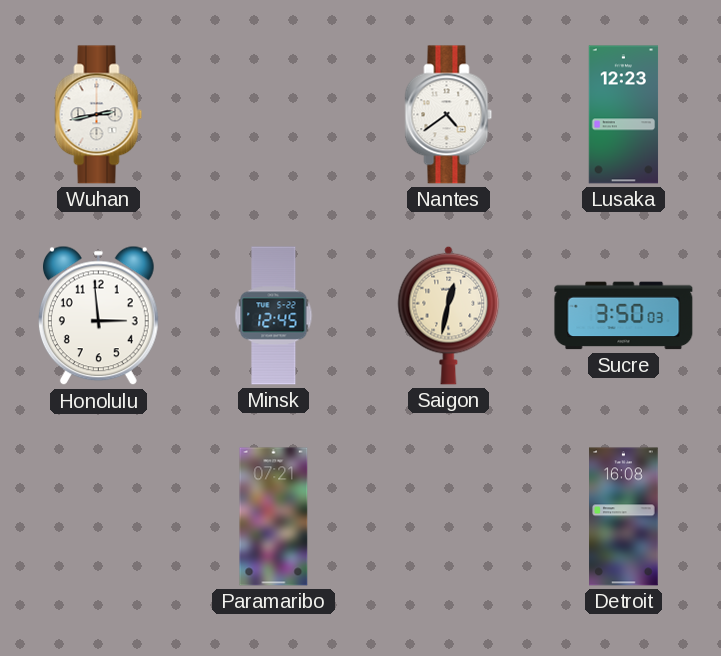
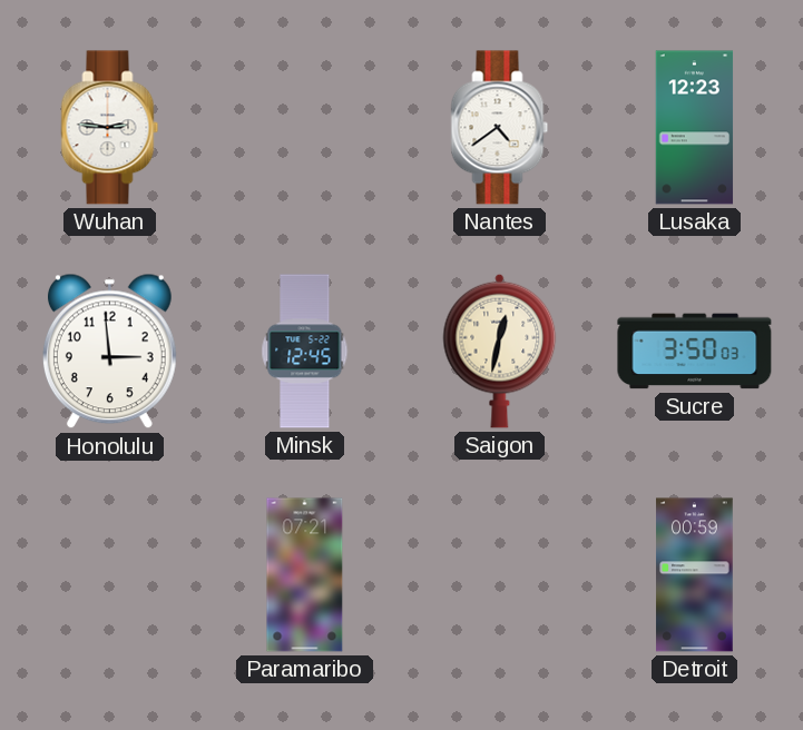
Wuhan: 2:43 -> 2:46
Detroit: 16:08 -> 00:59
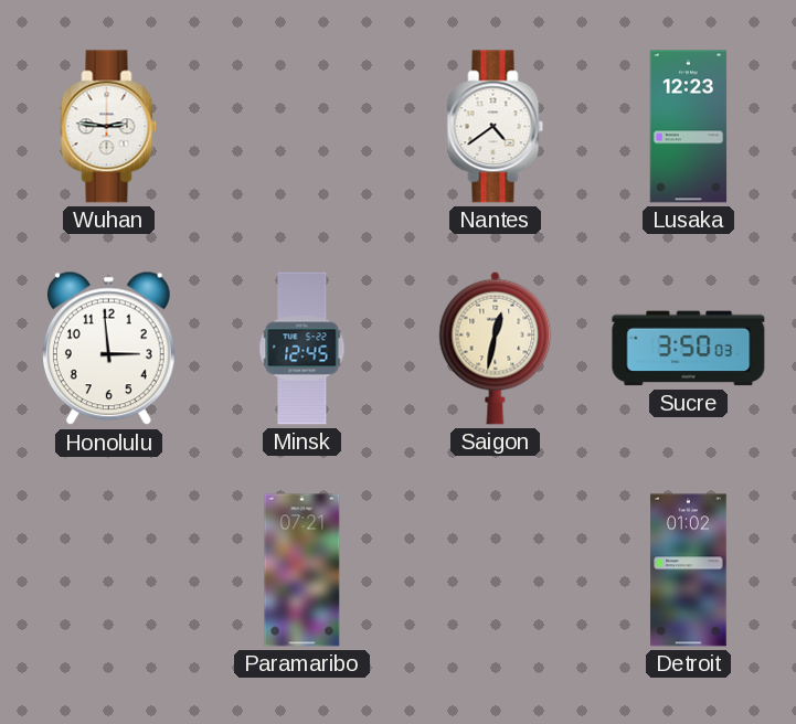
Detroit: 00:59 -> 01:02
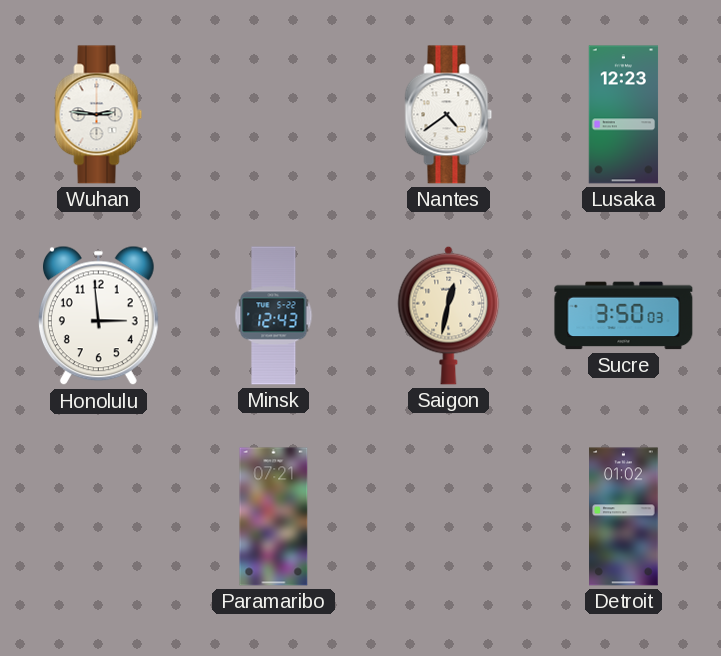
Minsk: 12:45 -> 12:43
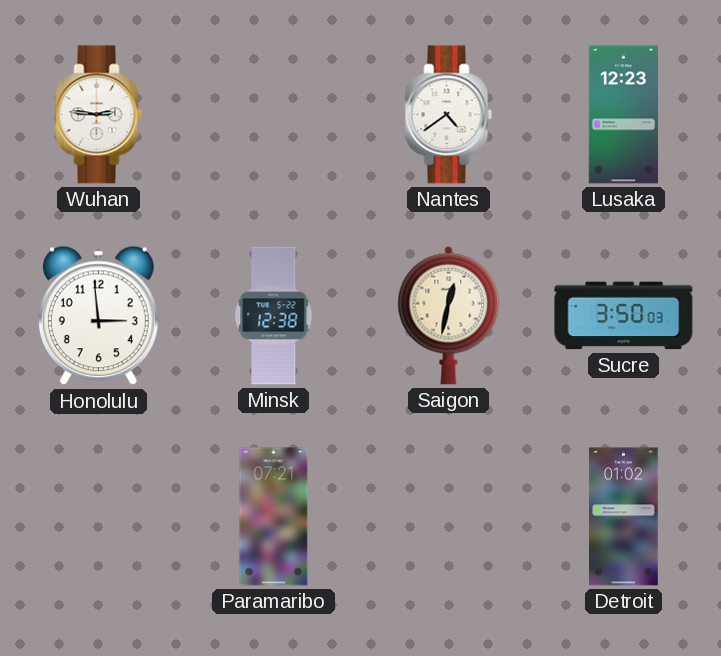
Minsk: 12:43 -> 12:38
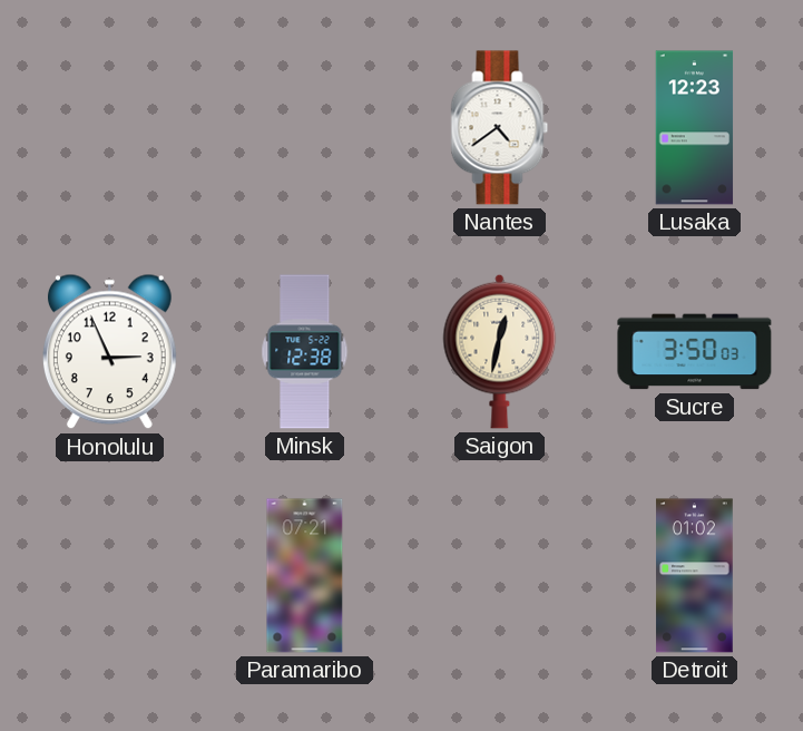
Wuhan: 2:46 -> none
Honolulu: 2:59 -> 2:56
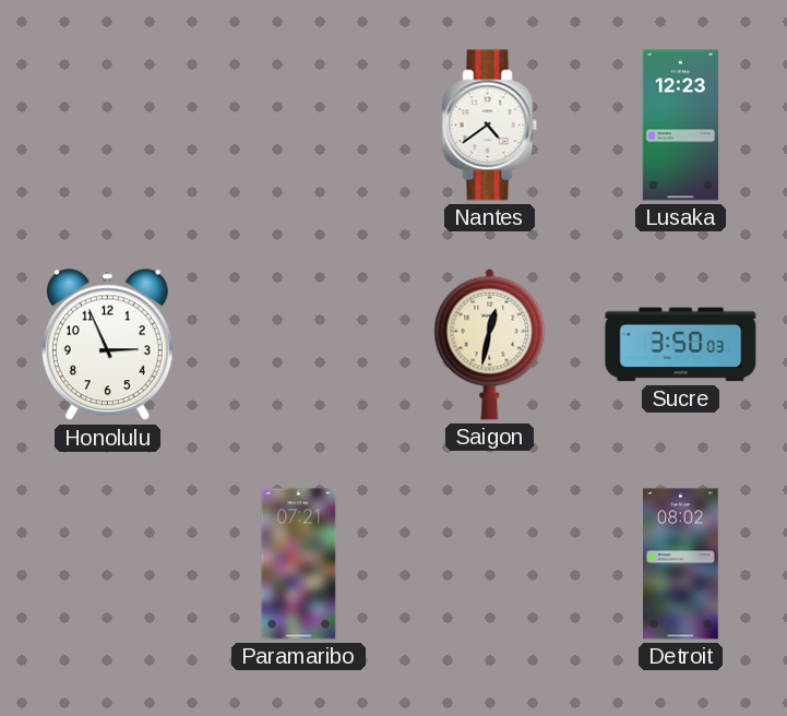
Minsk: 12:38 -> none
Detroit: 01:02 -> 08:02
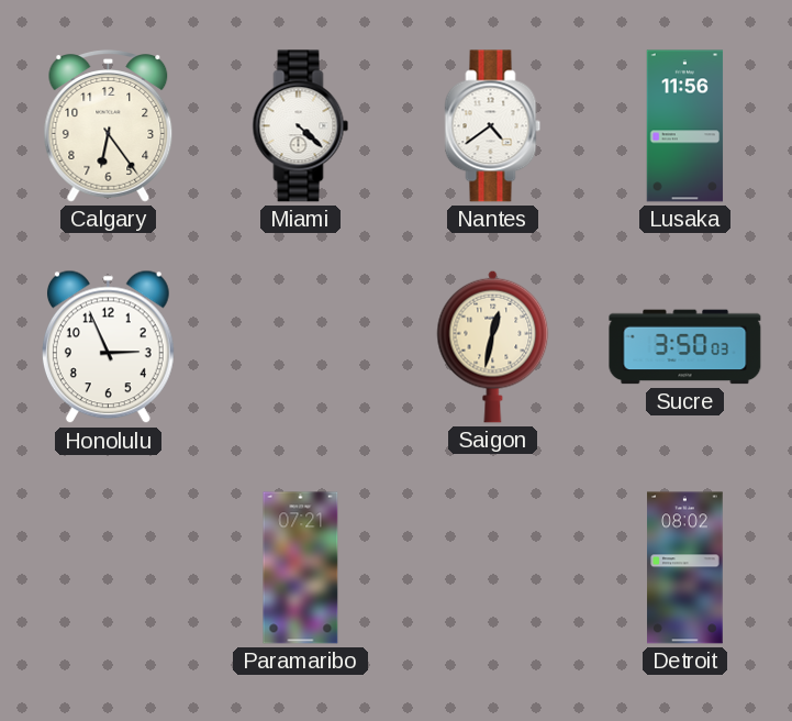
Calgary: none -> 6:24
Miami: none -> 4:22
Lusaka: 12:23 -> 11:56
